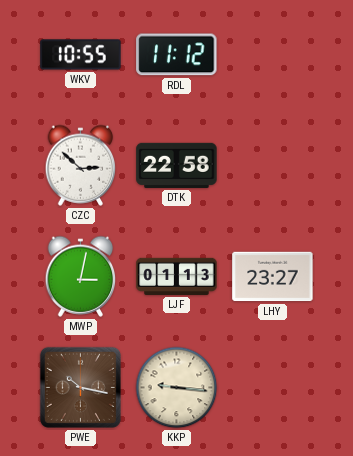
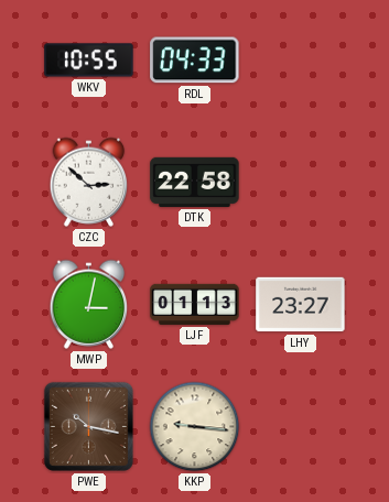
RDL: 11:12 -> 04:33
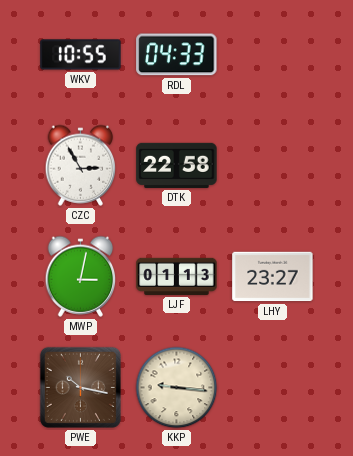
CZC: 2:52 -> 2:55
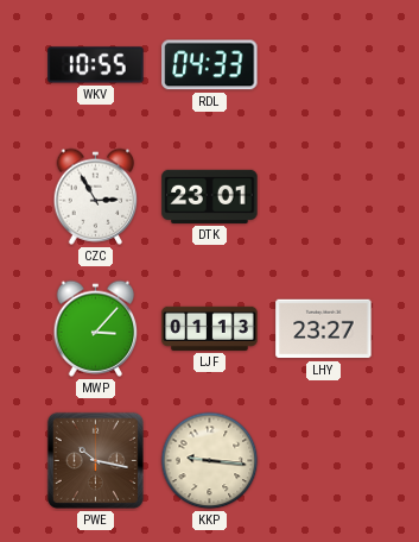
DTK: 22:58 -> 23:01
MWP: 3:02 -> 3:07
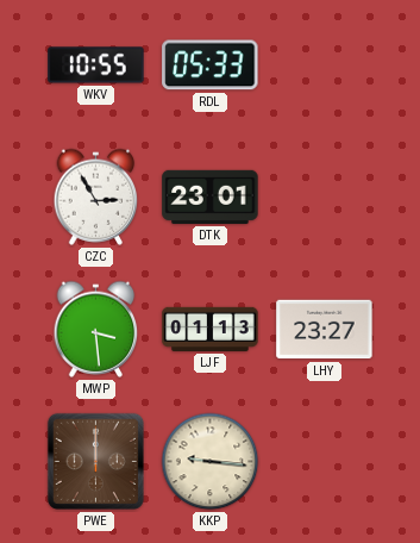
RDL: 04:33 -> 05:33
MWP: 3:07 -> 3:29
PWE: 10:17 -> 12:00
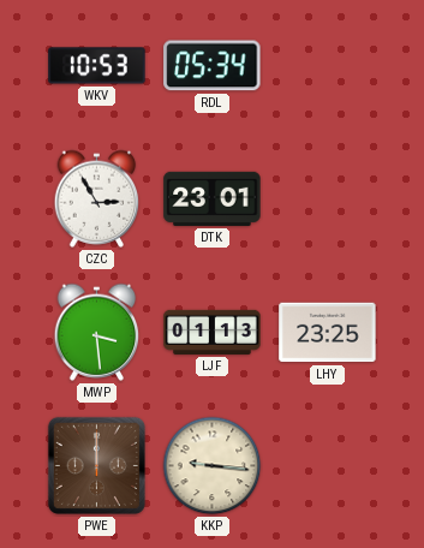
WKV: 10:55 -> 10:53
RDL: 05:33 -> 05:34
LHY: 23:27 -> 23:25
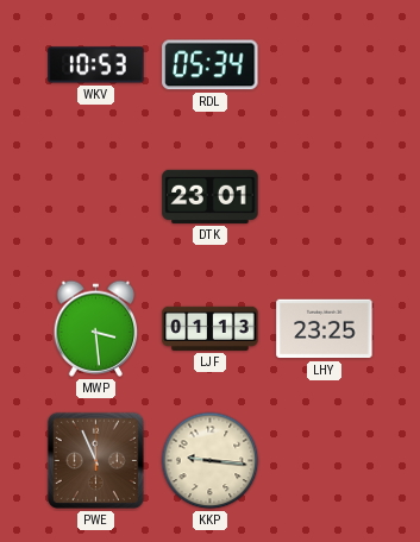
CZC: 2:55 -> none
PWE: 12:00 -> 11:56
